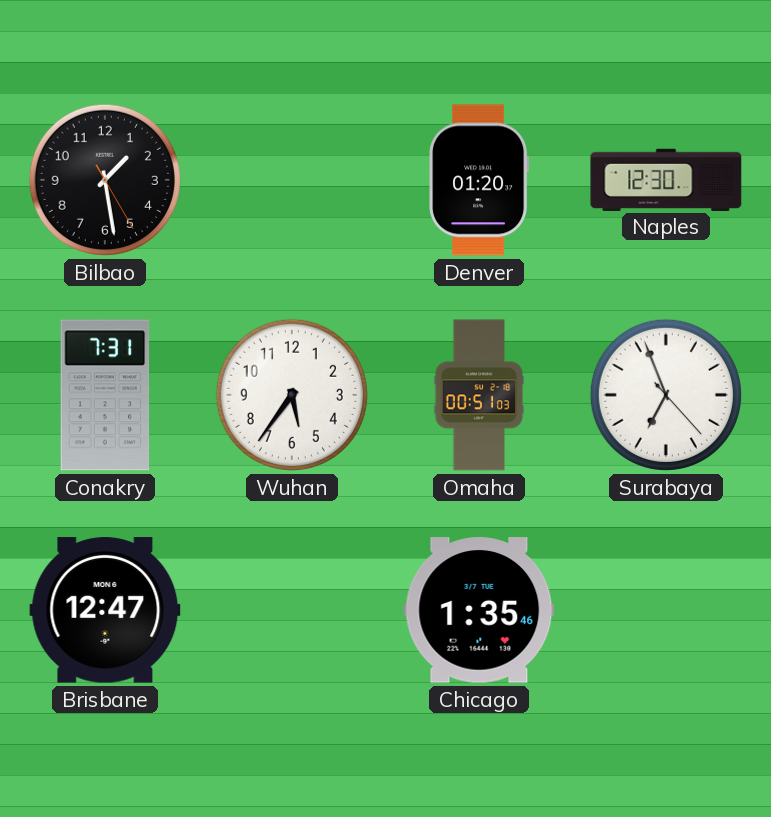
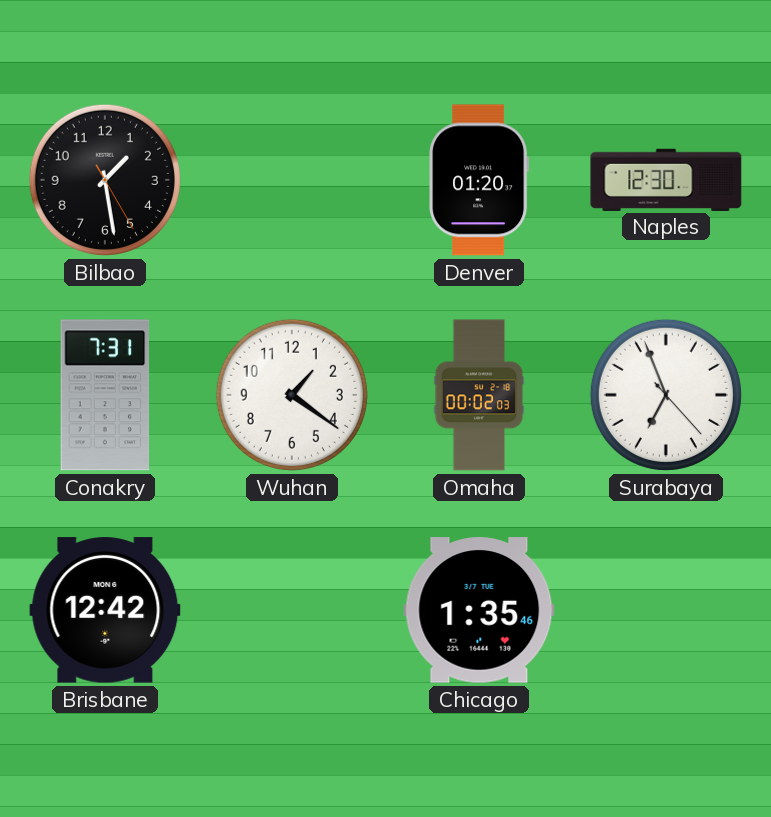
Wuhan: 5:36 -> 1:21
Omaha: 00:51 -> 00:02
Brisbane: 12:47 -> 12:42
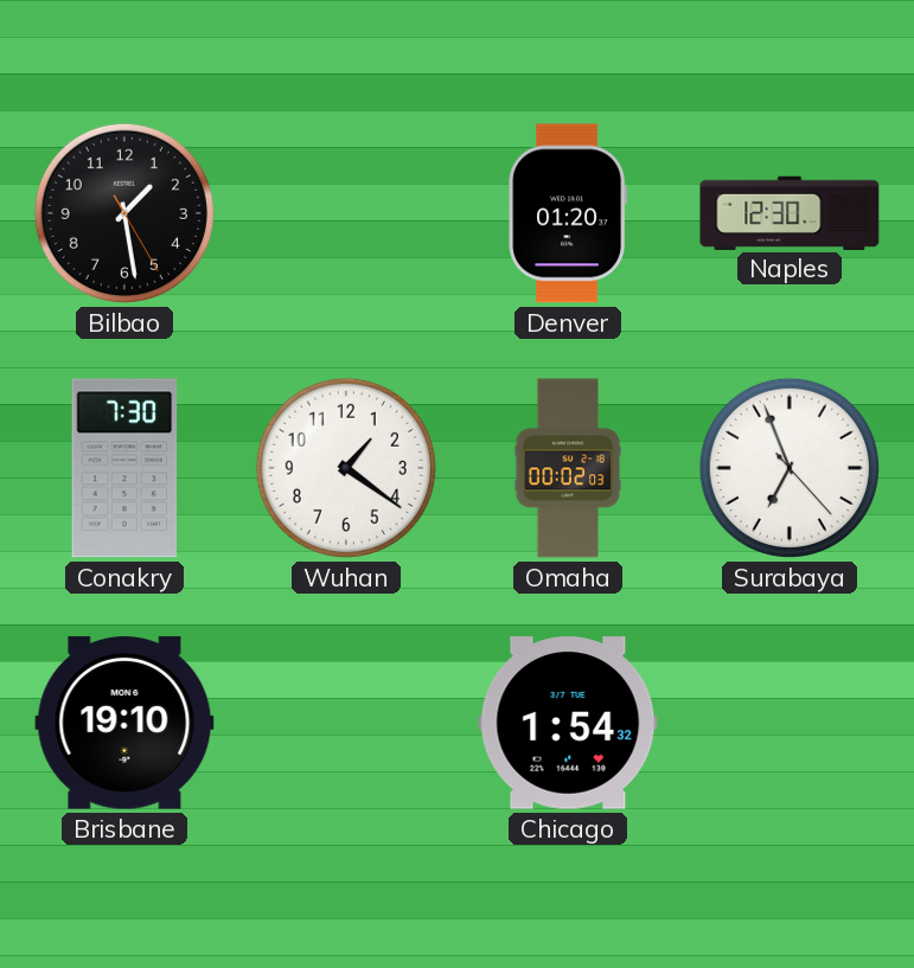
Conakry: 7:31 -> 7:30
Brisbane: 12:42 -> 19:10
Chicago: 1:35 -> 1:54
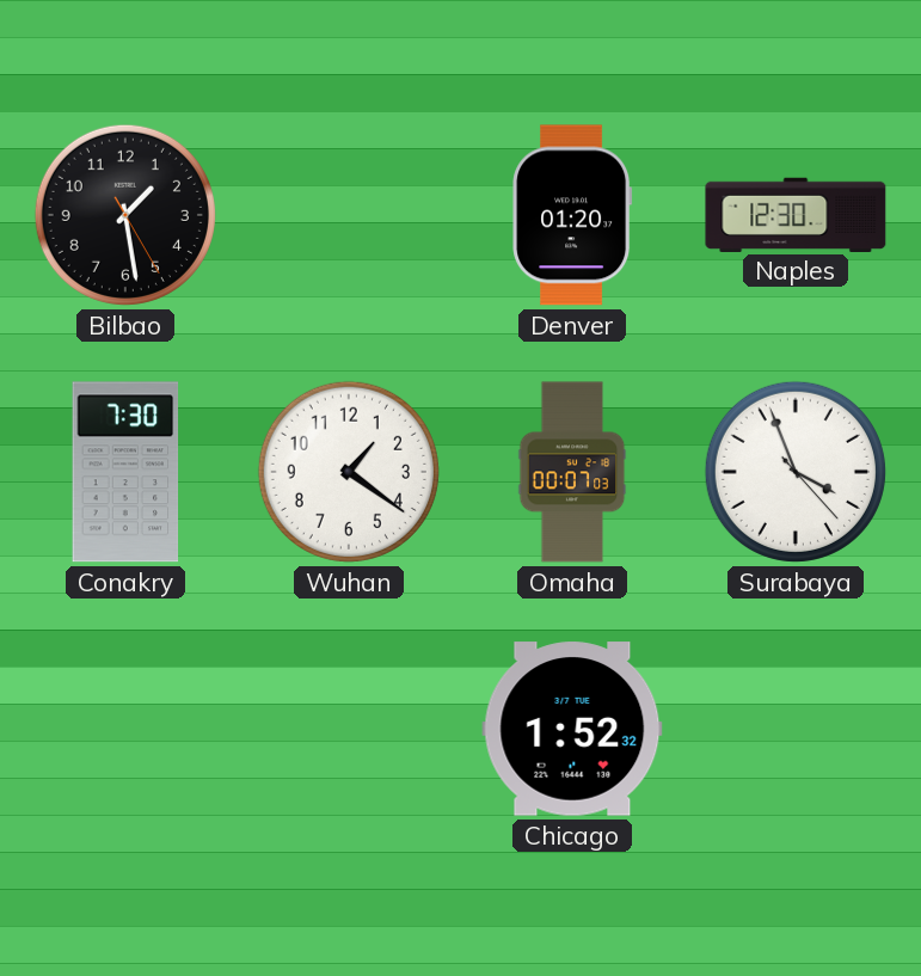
Omaha: 00:02 -> 00:07
Surabaya: 6:56 -> 3:56
Brisbane: 19:10 -> none
Chicago: 1:54 -> 1:52
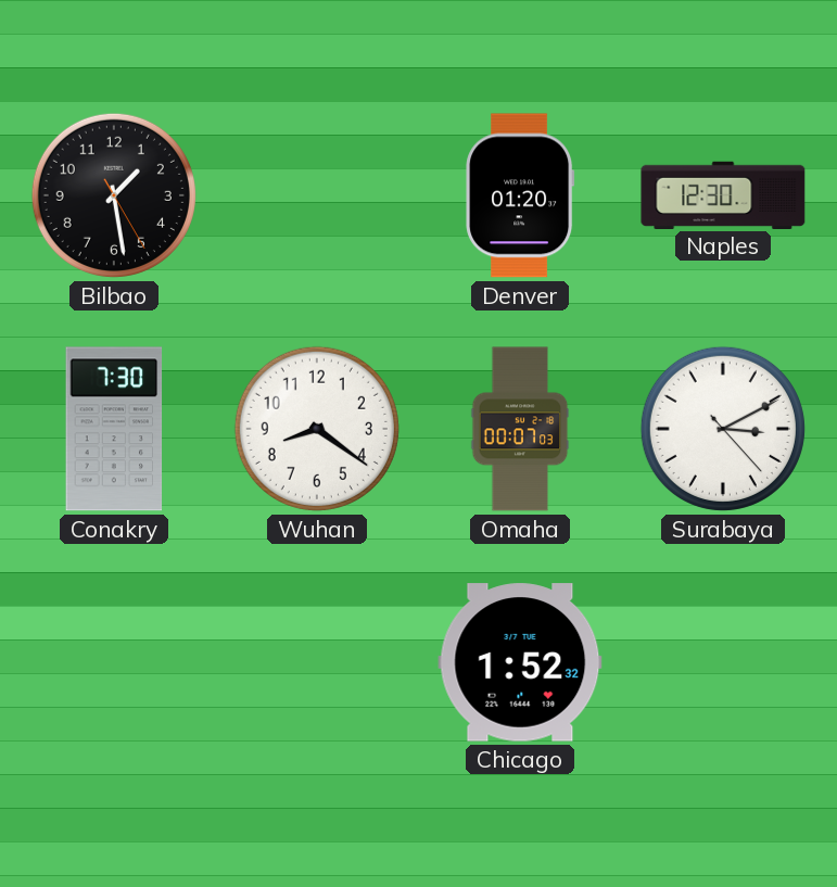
Wuhan: 1:21 -> 8:21
Surabaya: 3:56 -> 3:10
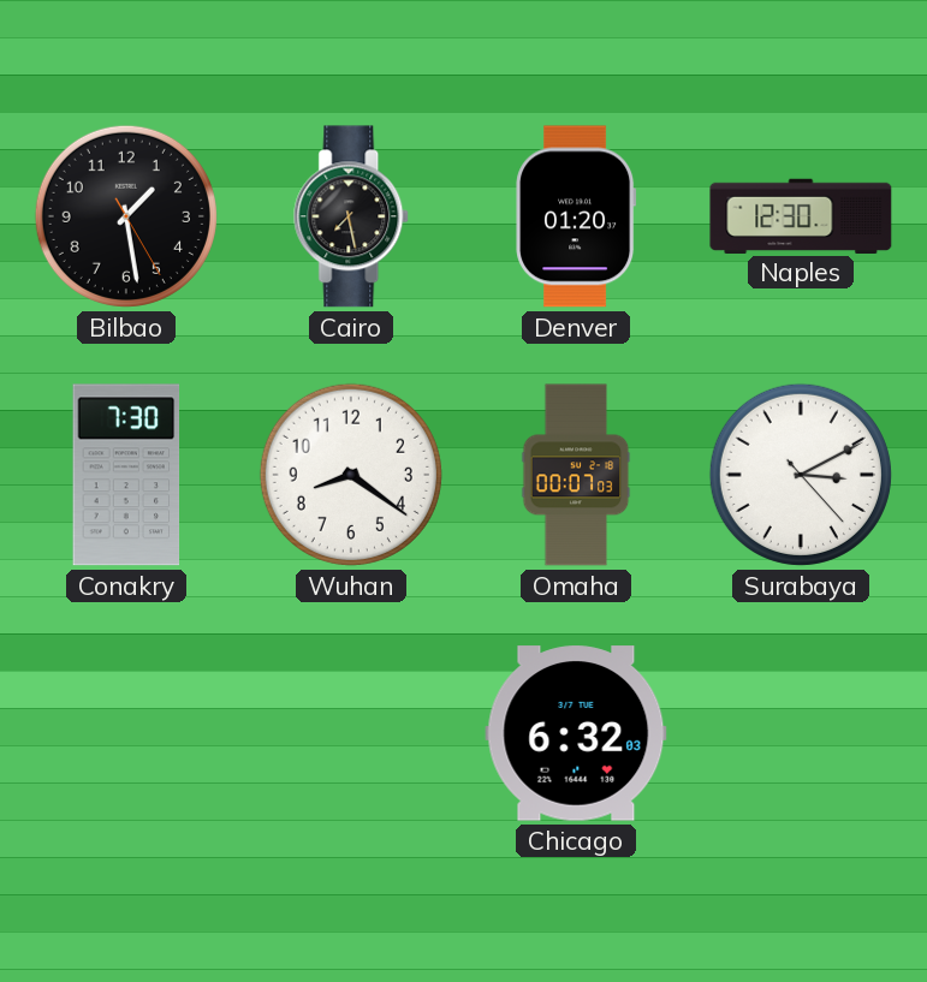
Cairo: none -> 7:28
Chicago: 1:52 -> 6:32
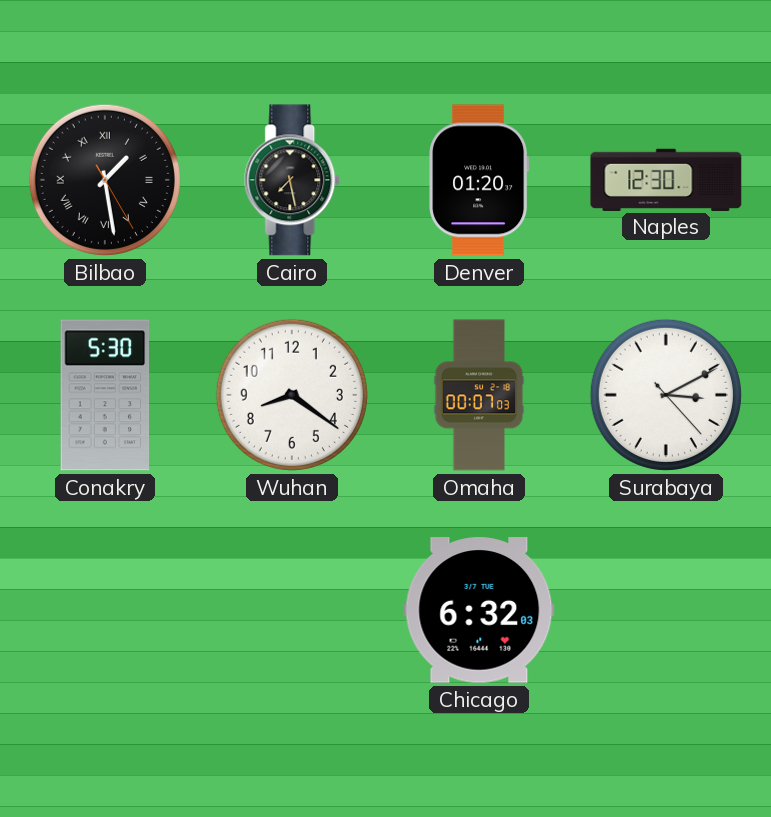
Bilbao numerals: Arabic -> Roman
Conakry: 7:30 -> 5:30
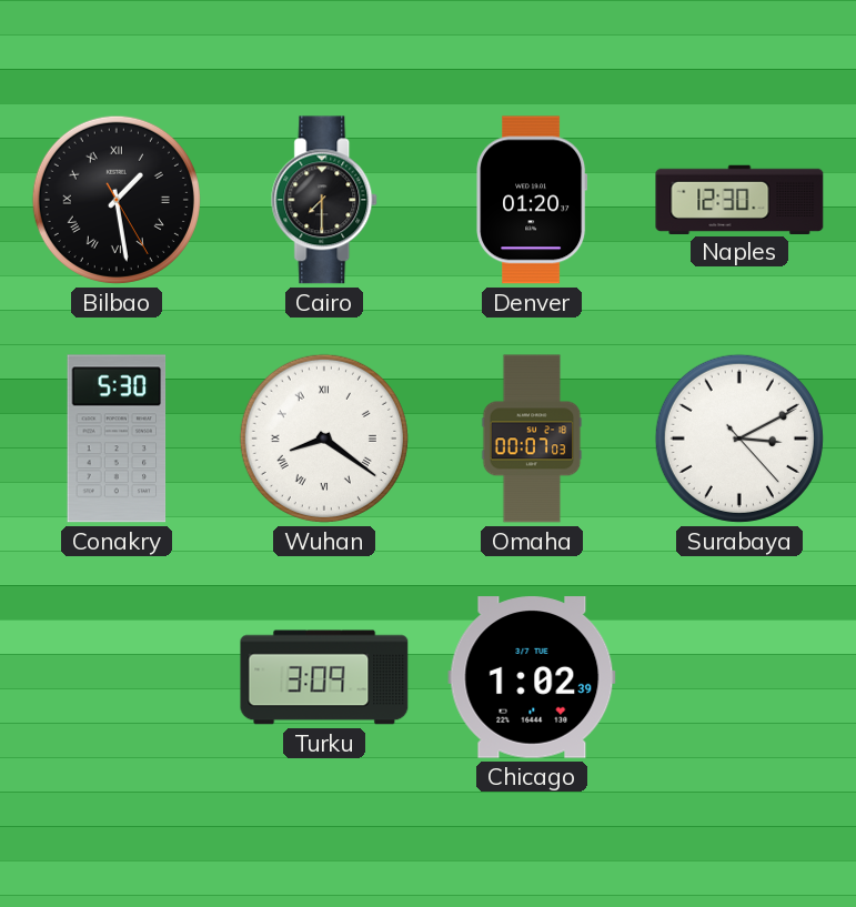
Cairo: 7:28 -> 7:30
Wuhan numerals: Arabic -> Roman
Turku: none -> 3:09
Chicago: 6:32 -> 1:02
